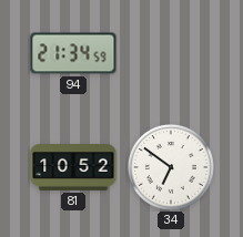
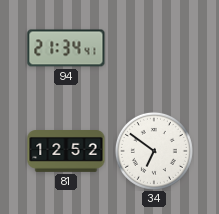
94: 21:34:59 -> 21:34:41
81: 10:52 -> 12:52
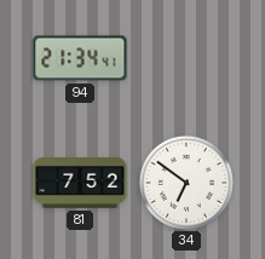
81: 12:52 -> 7:52
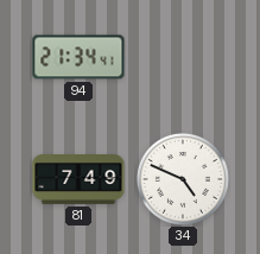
81: 7:52 -> 7:49
34: 6:51 -> 4:49
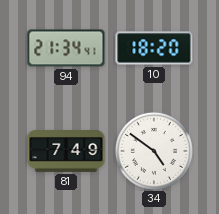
10: none -> 18:20
34: 4:49 -> 4:51
